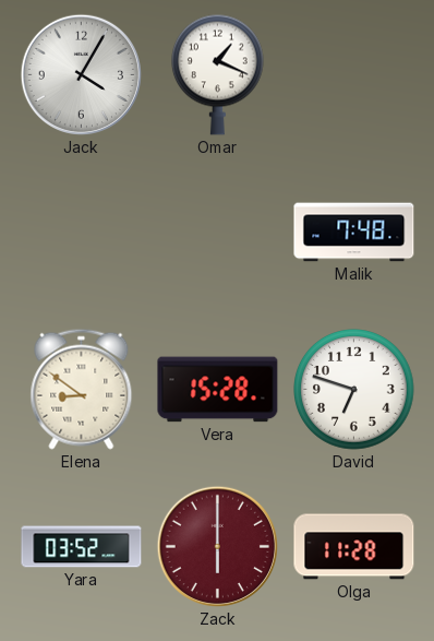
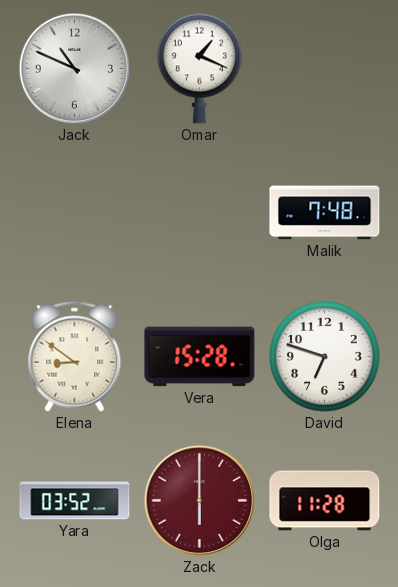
Jack: 4:05 -> 10:49
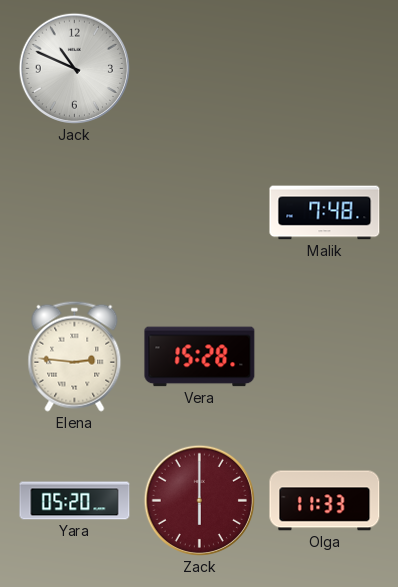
Omar: 1:19 -> none
Elena: 8:51 -> 2:46
David: 6:48 -> none
Yara: 03:52 -> 05:20
Olga: 11:28 -> 11:33
